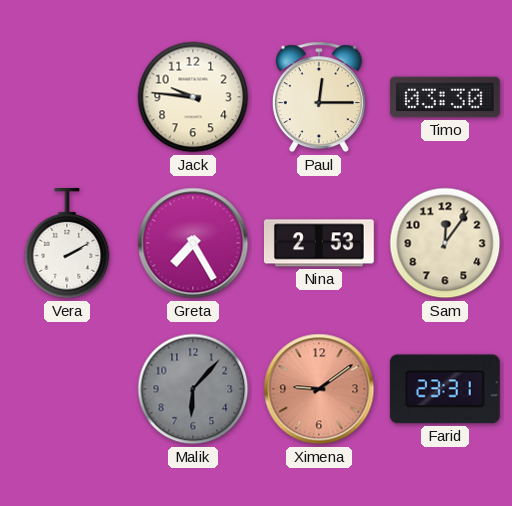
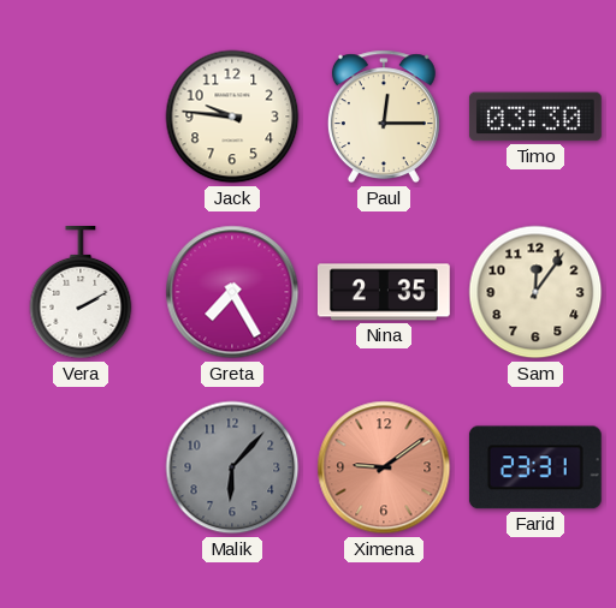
Nina: 2:53 -> 2:35
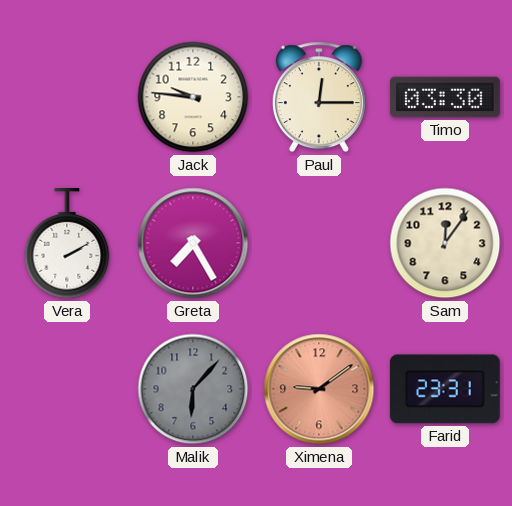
Nina: 2:35 -> none
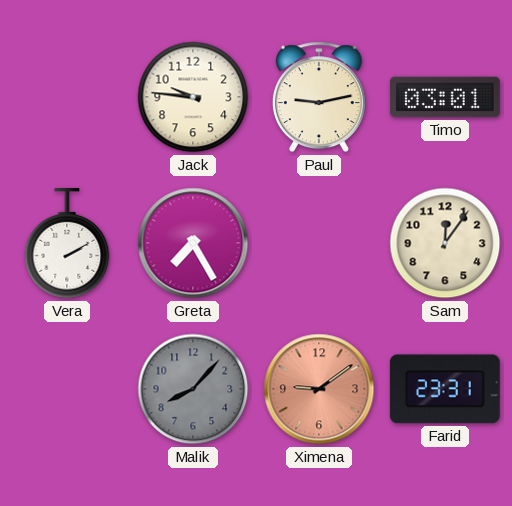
Paul: 12:15 -> 9:13
Timo: 03:30 -> 03:01
Malik: 6:07 -> 8:07
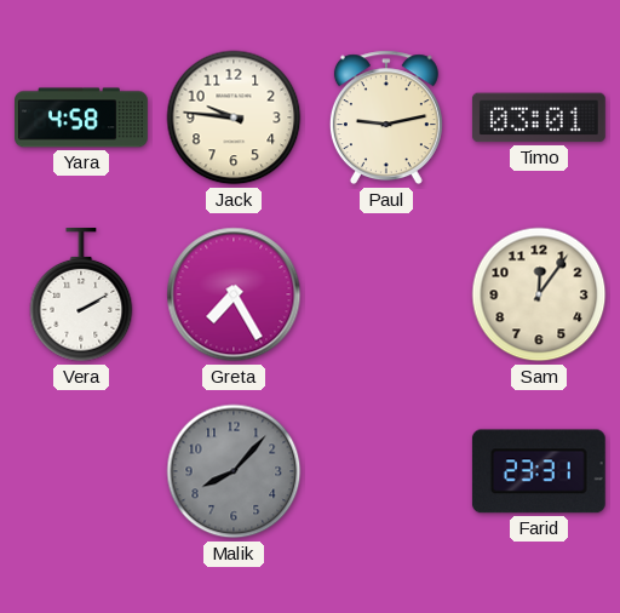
Yara: none -> 4:58
Ximena: 9:09 -> none
